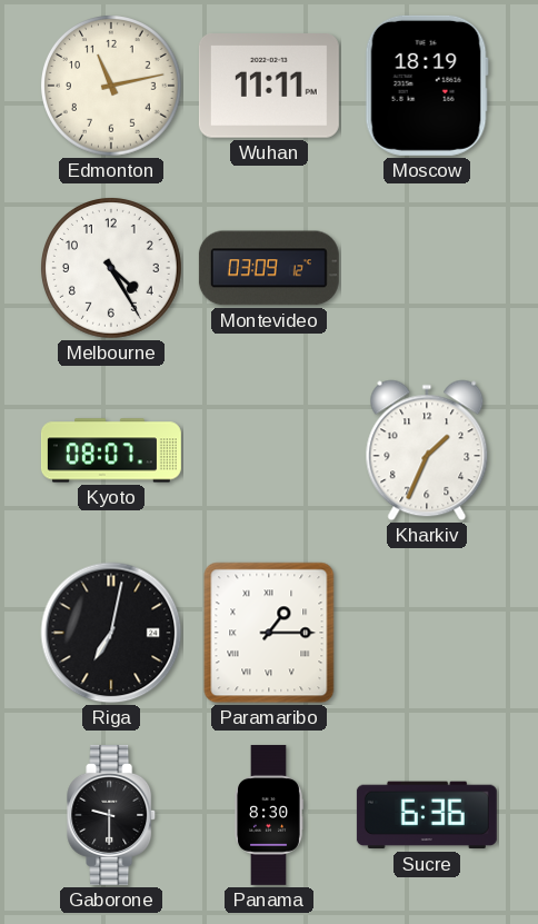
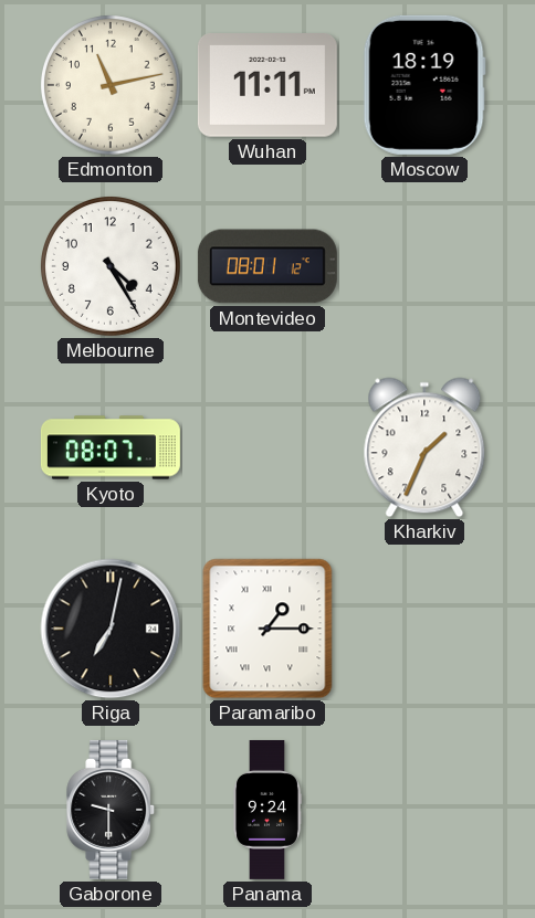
Montevideo: 03:09 -> 08:01
Panama: 8:30 -> 9:24
Sucre: 6:36 -> none
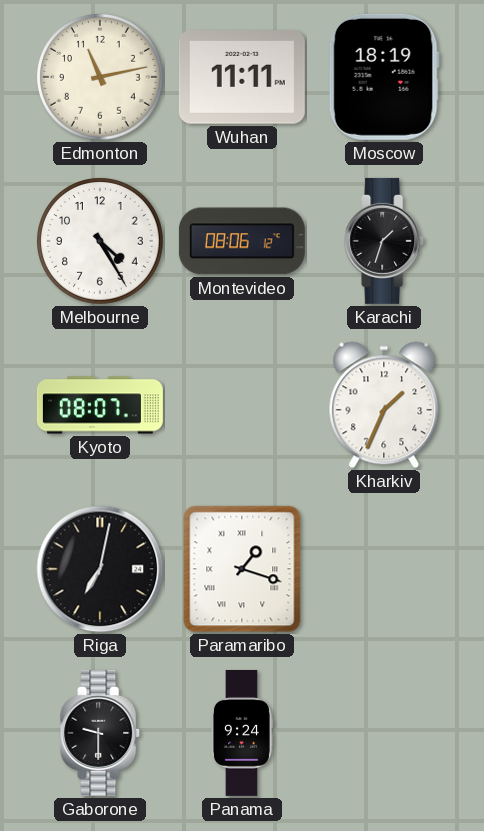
Montevideo: 08:01 -> 08:06
Karachi: none -> 1:33
Paramaribo: 1:15 -> 1:18
